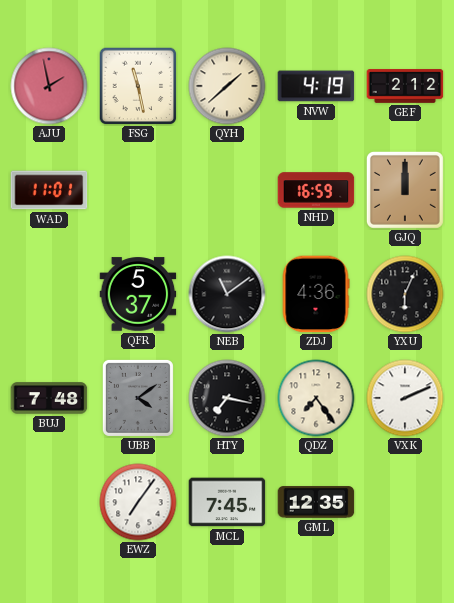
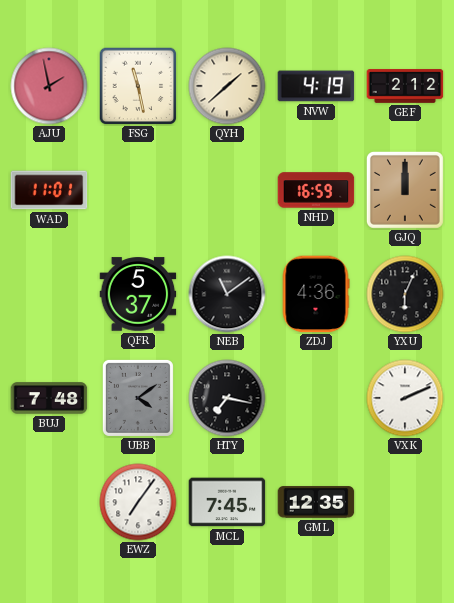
QDZ: 7:24 -> none
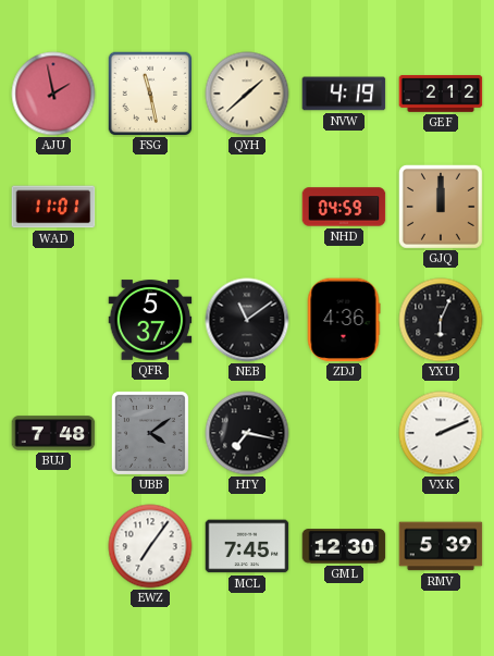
NHD: 16:59 -> 04:59
GML: 12:35 -> 12:30
RMV: none -> 5:39
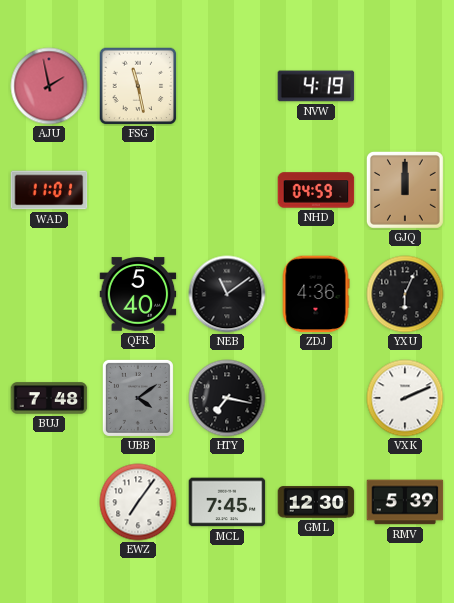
QYH: 1:38 -> none
GEF: 2:12 -> none
QFR: 5:37 -> 5:40
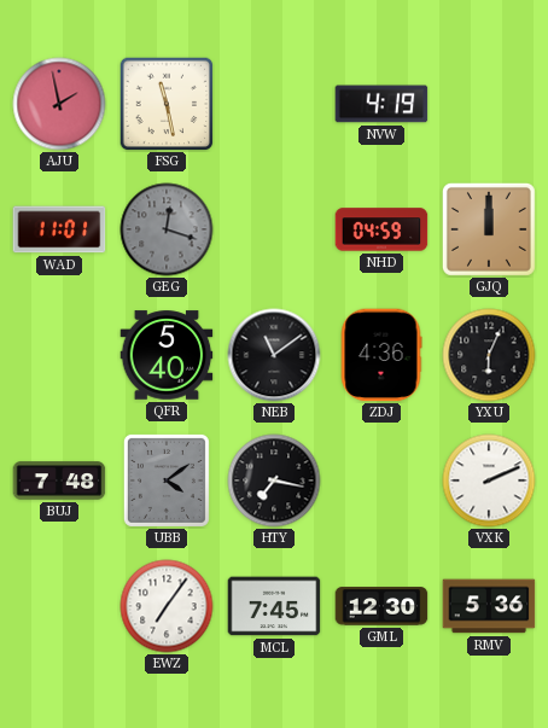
GEG: none -> 12:18
RMV: 5:39 -> 5:36
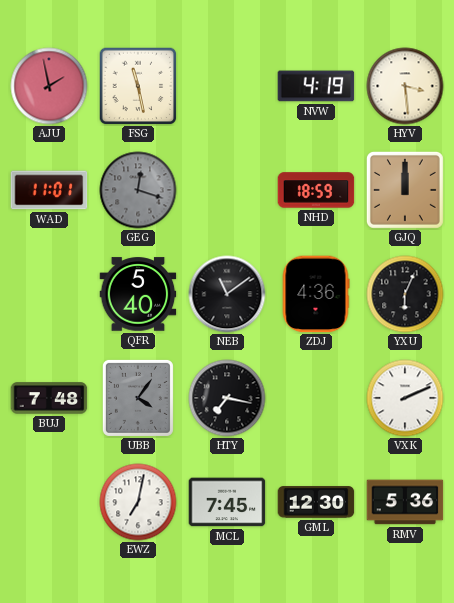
HYV: none -> 3:29
NHD: 04:59 -> 18:59
UBB: 4:09 -> 4:06
EWZ: 7:06 -> 7:02
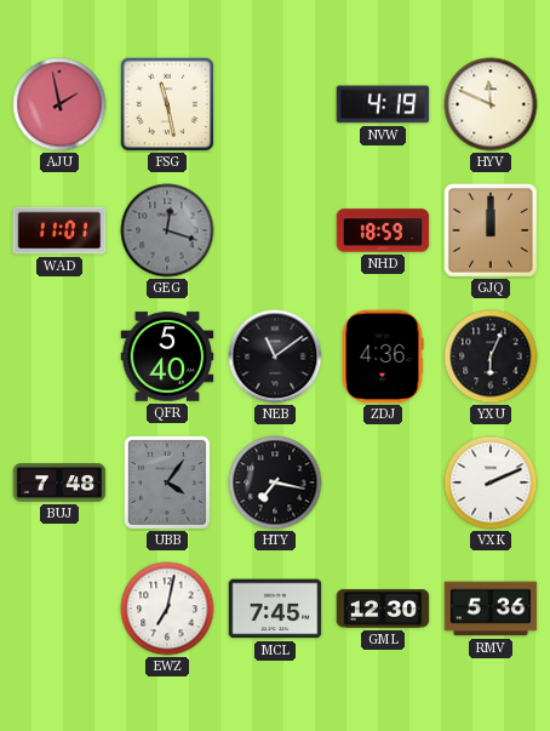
HYV: 3:29 -> 11:49
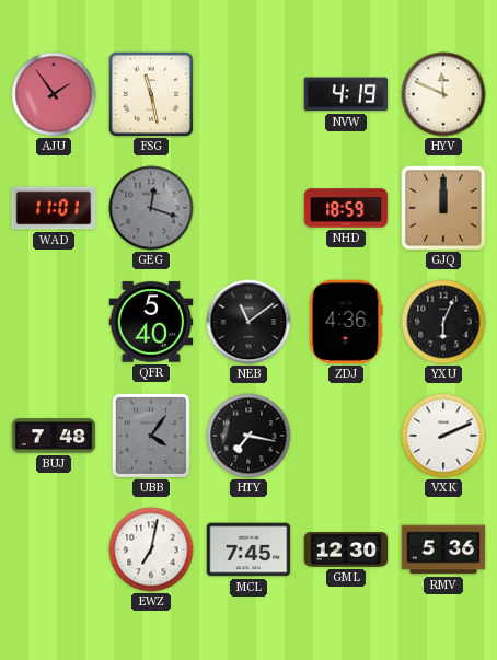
AJU: 1:58 -> 1:54
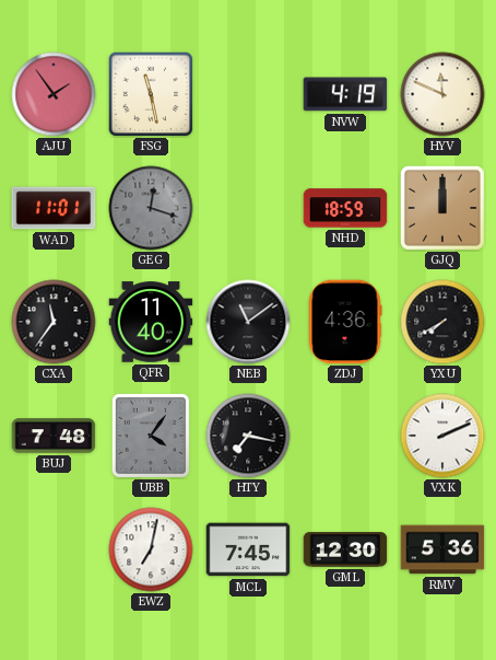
CXA: none -> 11:36
QFR: 5:40 -> 11:40
YXU: 6:04 -> 7:40
